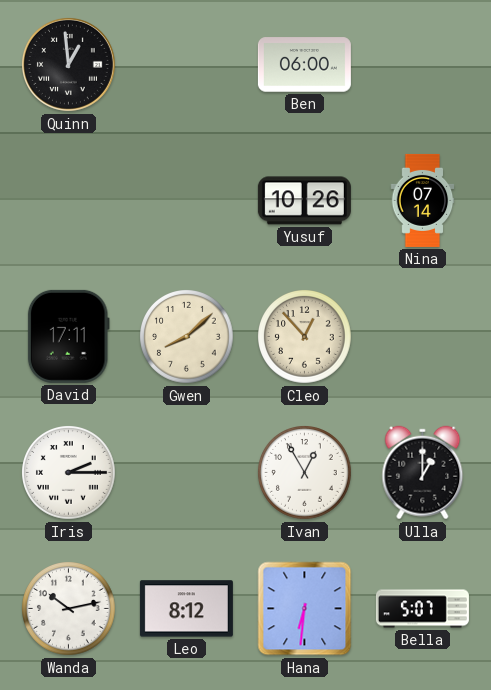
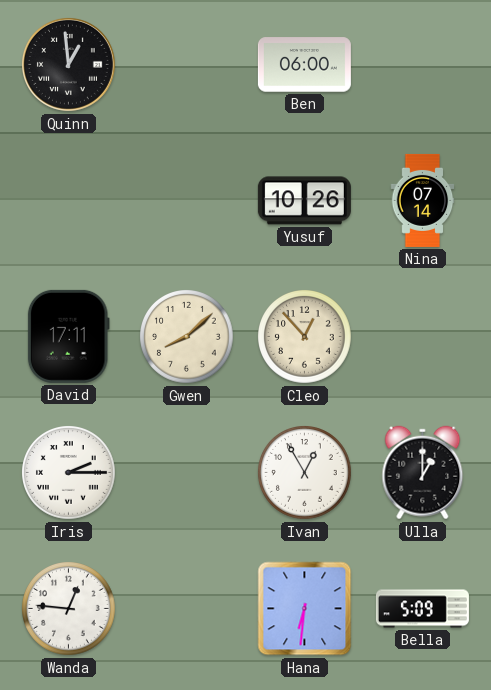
Wanda: 10:13 -> 12:46
Leo: 8:12 -> none
Bella: 5:07 -> 5:09
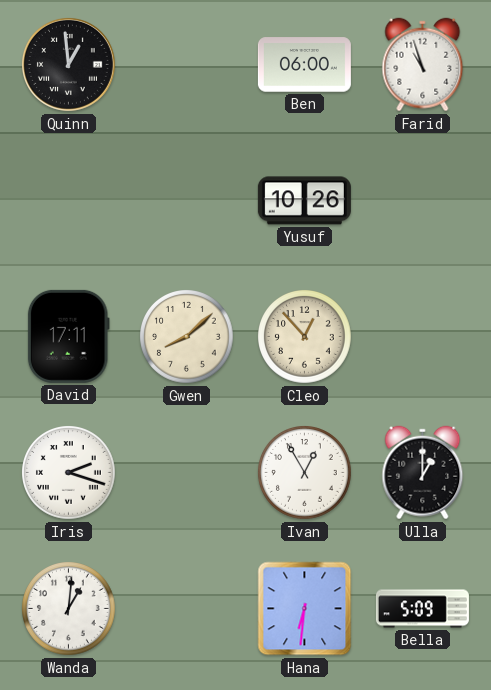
Farid: none -> 10:57
Nina: 07:14 -> none
Iris: 2:15 -> 2:18
Wanda: 12:46 -> 1:01
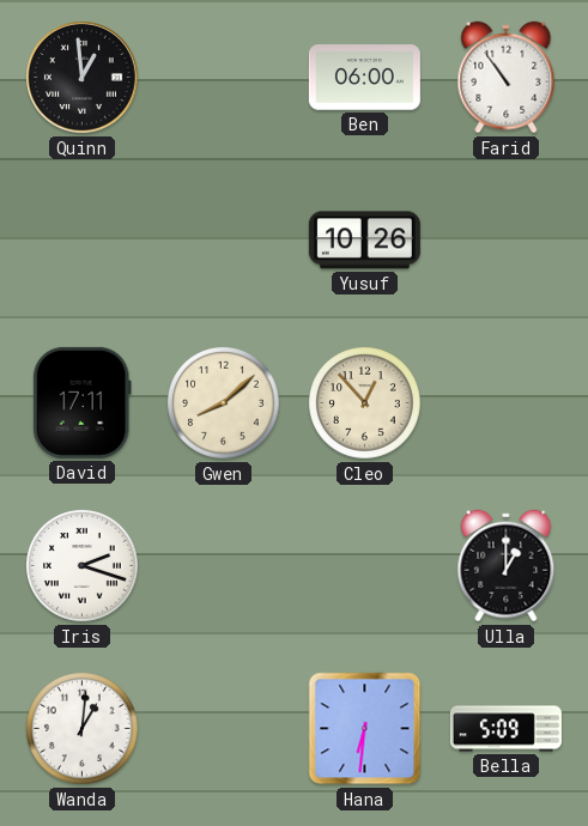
Farid: 10:57 -> 10:54
Ivan: 12:55 -> none
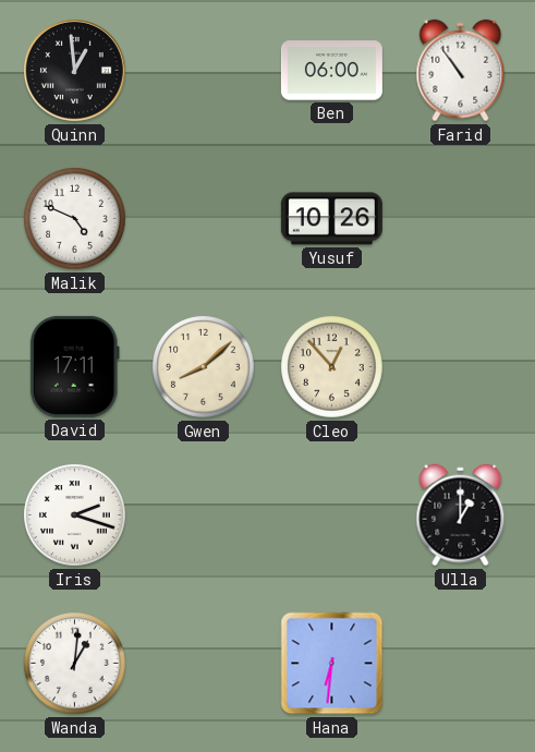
Malik: none -> 4:49
Bella: 5:09 -> none
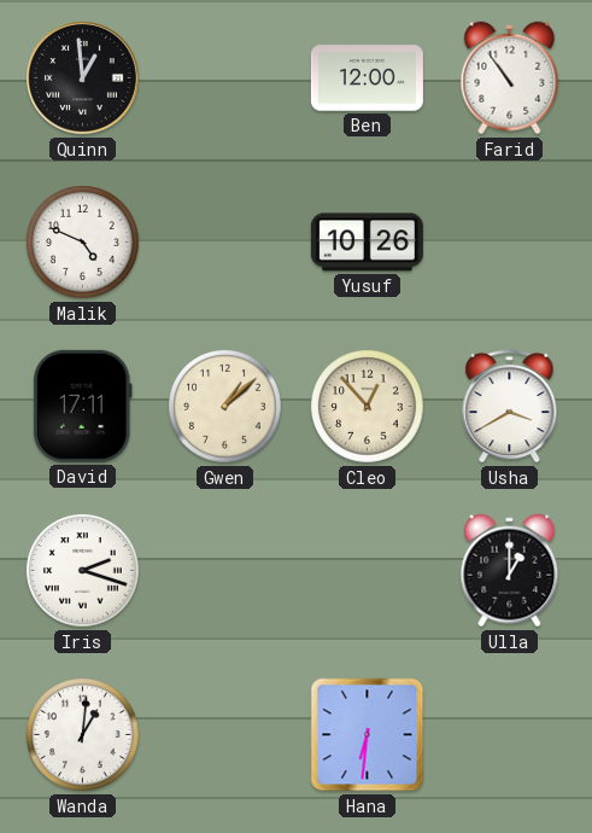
Ben: 06:00 -> 12:00
Gwen: 8:08 -> 1:08
Usha: none -> 3:40
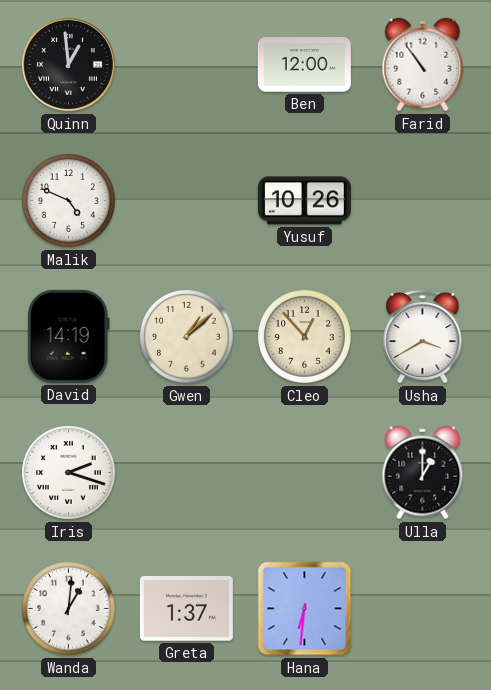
David: 17:11 -> 14:19
Greta: none -> 1:37
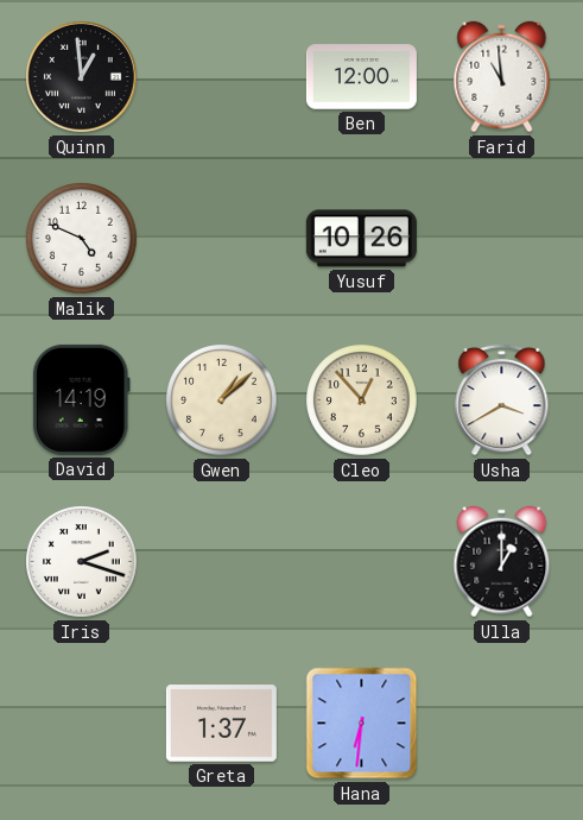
Farid: 10:54 -> 10:59
Wanda: 1:01 -> none
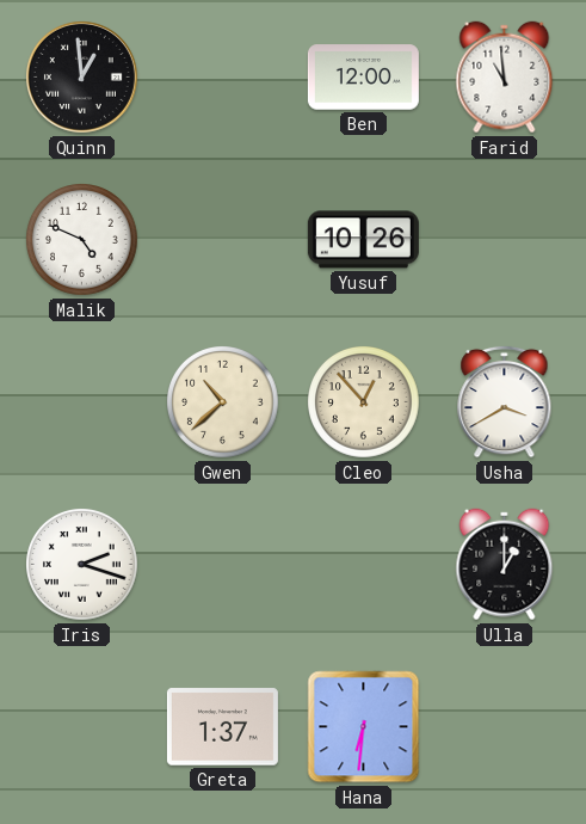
David: 14:19 -> none
Gwen: 1:08 -> 10:38
